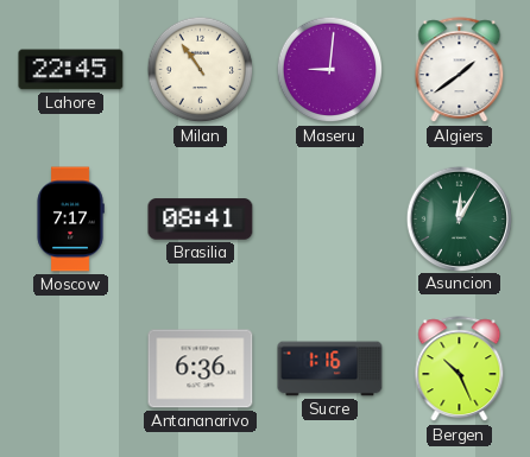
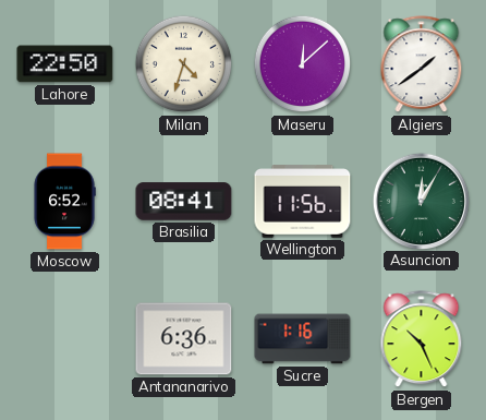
Lahore: 22:45 -> 22:50
Milan: 10:54 -> 4:33
Maseru: 9:01 -> 12:08
Moscow: 7:17 -> 6:52
Wellington: none -> 11:56
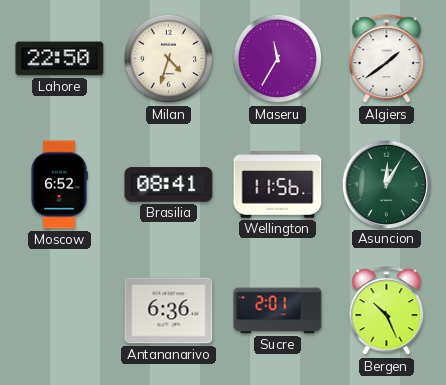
Maseru: 12:08 -> 11:35
Sucre: 1:16 -> 2:01
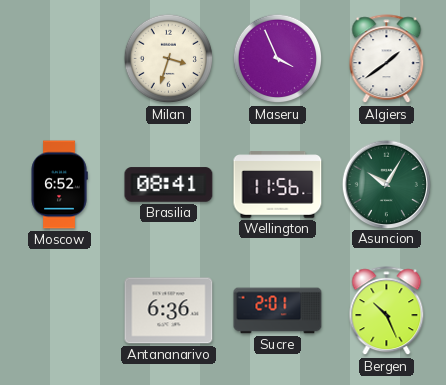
Lahore: 22:50 -> none
Milan: 4:33 -> 3:33
Maseru: 11:35 -> 3:56
Asuncion: 12:05 -> 10:05
